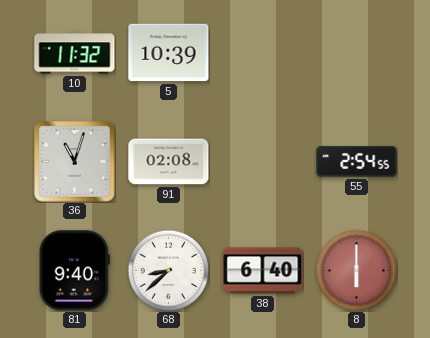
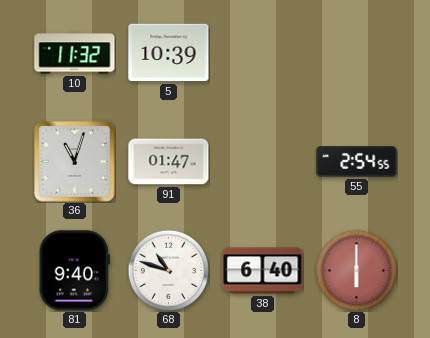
91: 02:08 -> 01:47
68: 8:38 -> 10:48
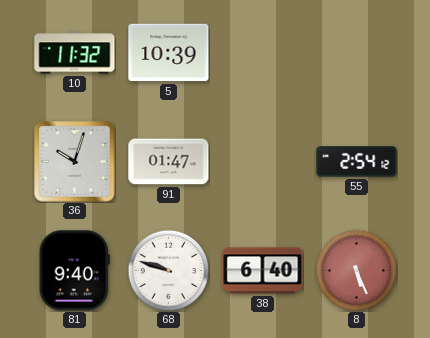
36: 11:03 -> 10:03
55: 2:54:55 -> 2:54:12
68: 10:48 -> 9:48
8: 6:00 -> 5:26
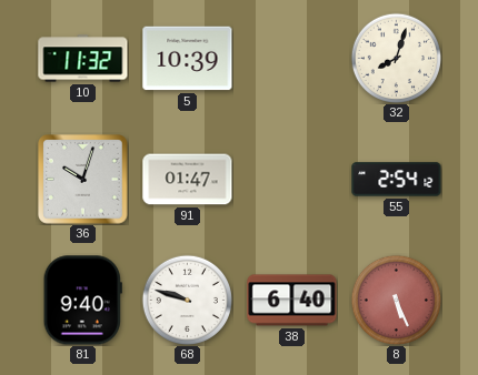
32: none -> 8:03
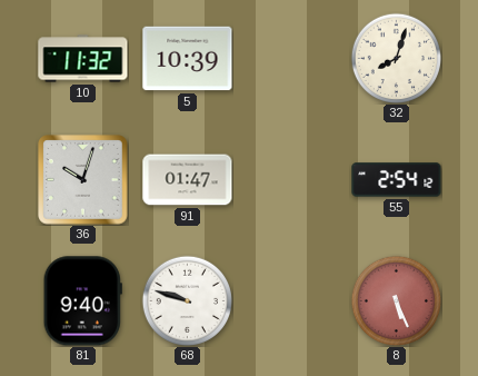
38: 6:40 -> none
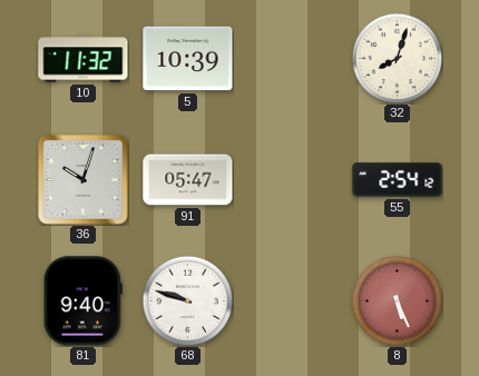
91: 01:47 -> 05:47
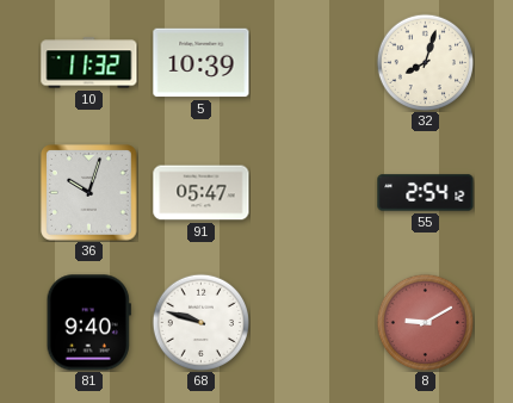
8: 5:26 -> 9:10
